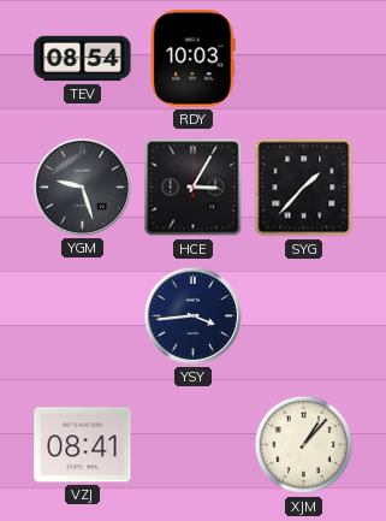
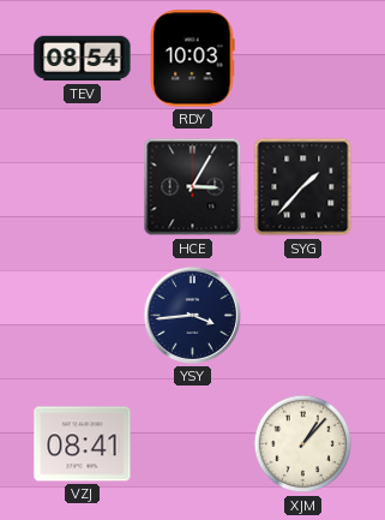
YGM: 9:27 -> none
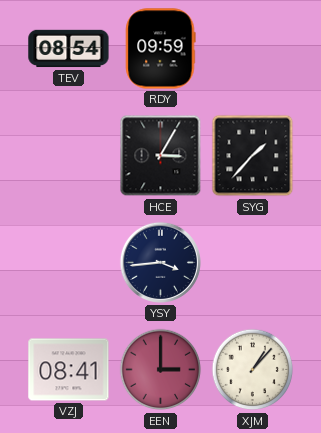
RDY: 10:03 -> 09:59
EEN: none -> 3:00
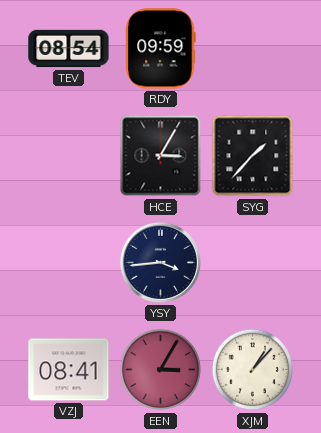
EEN: 3:00 -> 3:05
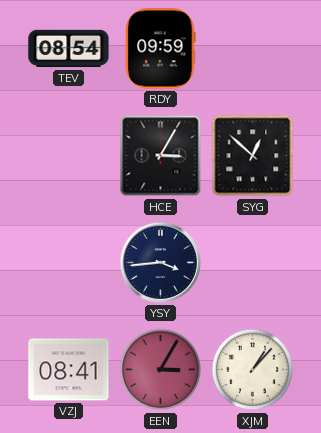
SYG: 1:37 -> 12:52
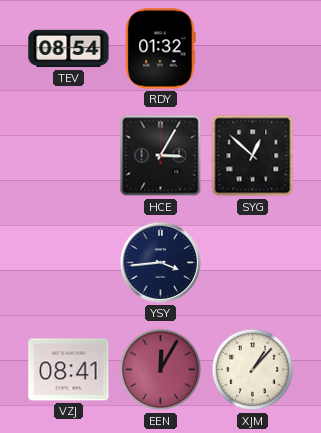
RDY: 09:59 -> 01:32
EEN: 3:05 -> 12:05
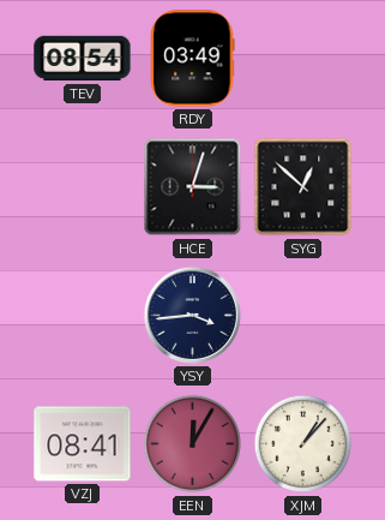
RDY: 01:32 -> 03:49
HCE: 3:05 -> 3:03
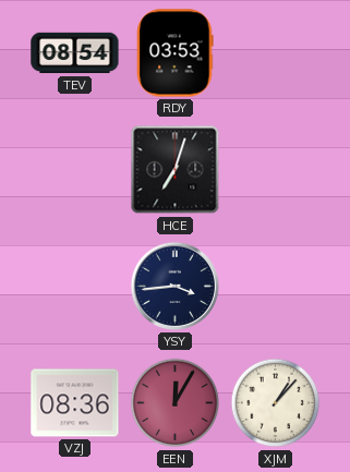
RDY: 03:49 -> 03:53
HCE: 3:03 -> 7:03
SYG: 12:52 -> none
VZJ: 08:41 -> 08:36
